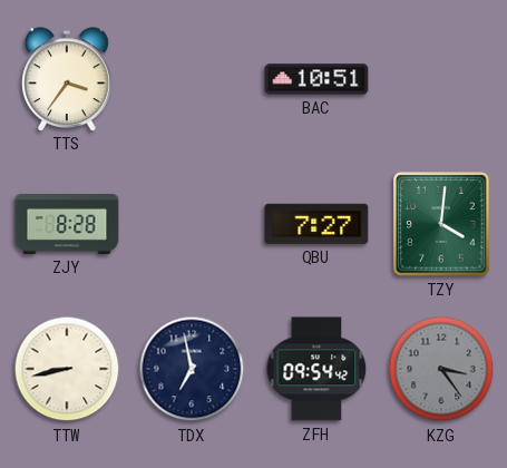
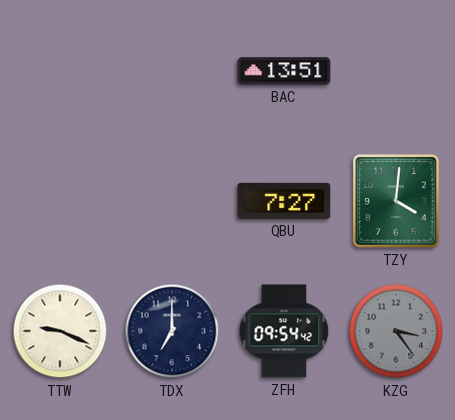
TTS: 3:36 -> none
BAC: 10:51 -> 13:51
ZJY: 8:28 -> none
TTW: 8:43 -> 9:19
TDX: 6:58 -> 7:00
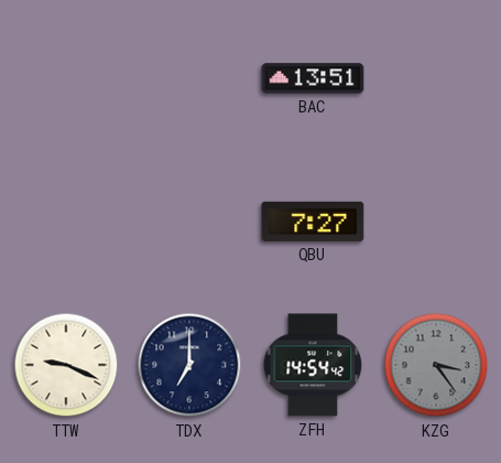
TZY: 4:01 -> none
ZFH: 09:54 -> 14:54
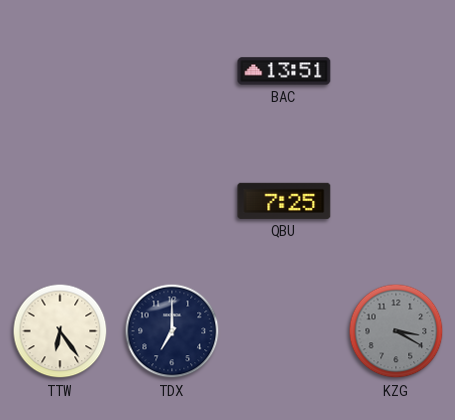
QBU: 7:27 -> 7:25
TTW: 9:19 -> 6:24
ZFH: 14:54 -> none
KZG: 3:24 -> 3:20
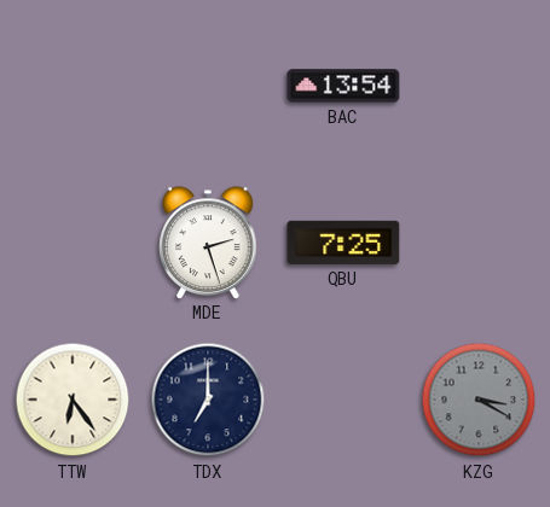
BAC: 13:51 -> 13:54
MDE: none -> 2:27
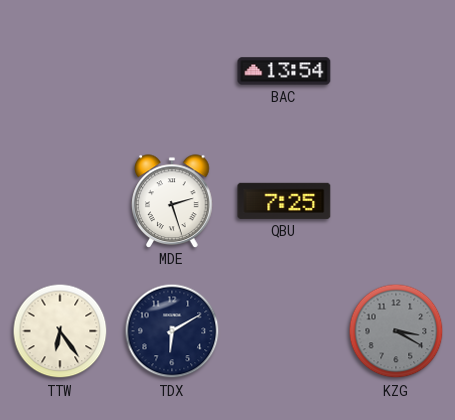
TDX: 7:00 -> 6:10
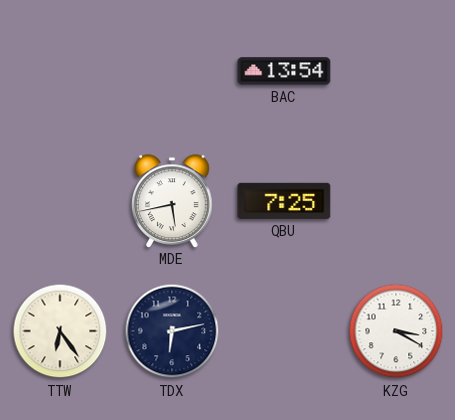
MDE: 2:27 -> 5:43
TDX: 6:10 -> 6:13
KZG dial: grey -> white
